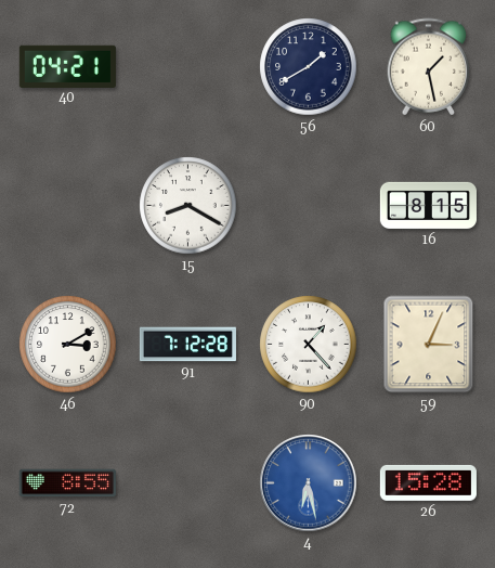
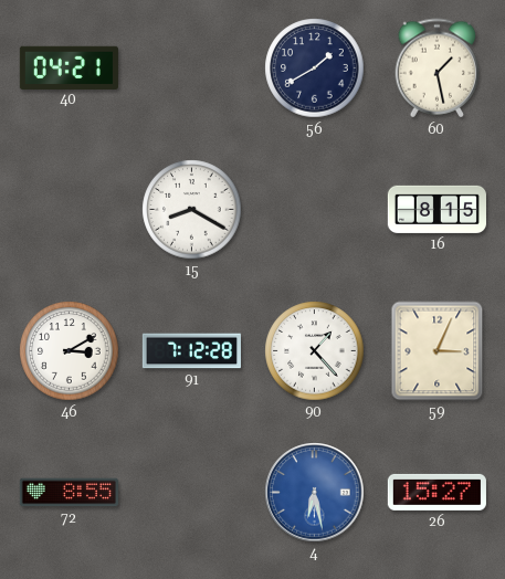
26: 15:28 -> 15:27
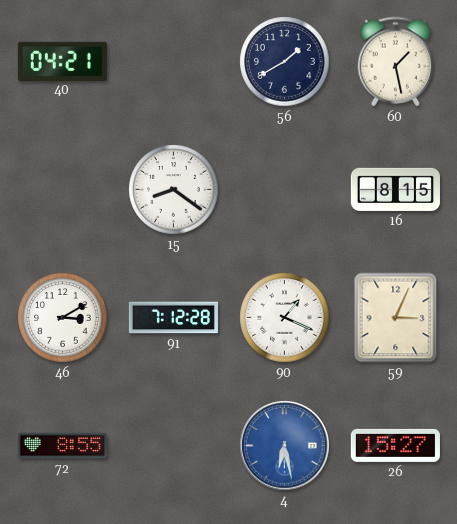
15: 8:20 -> 8:21
90: 1:23 -> 1:19
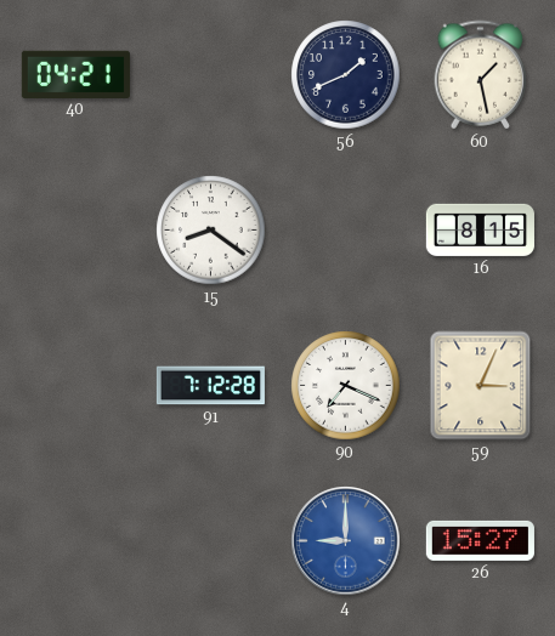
56: 1:40 -> 1:41
46: 3:10 -> none
90: 1:19 -> 7:19
72: 8:55 -> none
4: 6:28 -> 9:00
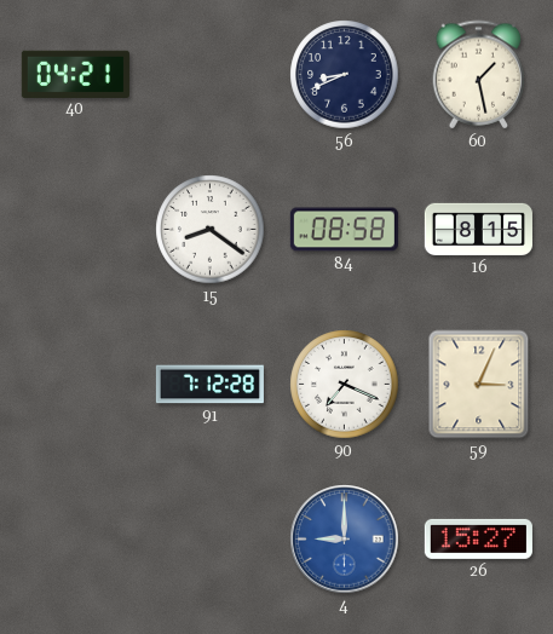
56: 1:41 -> 8:41
84: none -> 08:58
